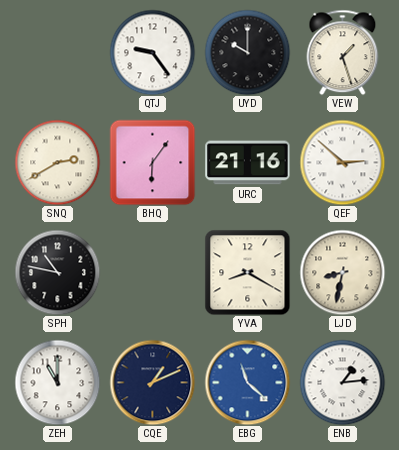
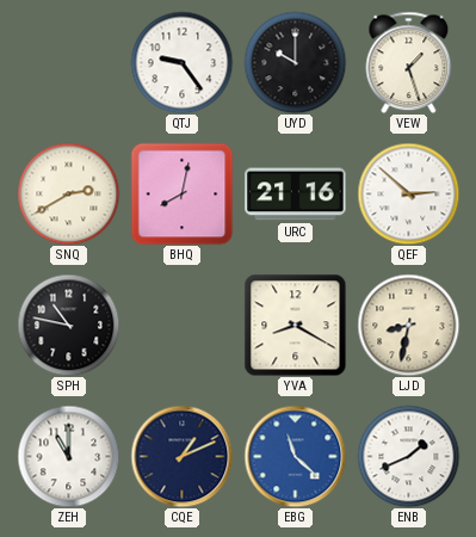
BHQ: 6:06 -> 8:02
ENB: 1:14 -> 1:41
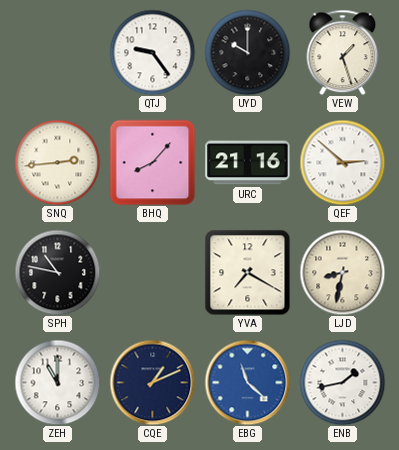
SNQ: 2:40 -> 2:44
BHQ: 8:02 -> 8:07
YVA: 8:20 -> 7:20
ENB: 1:41 -> 1:43
